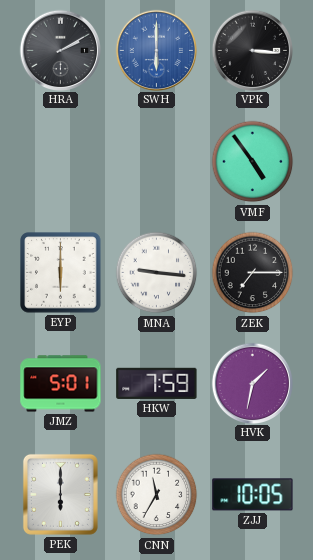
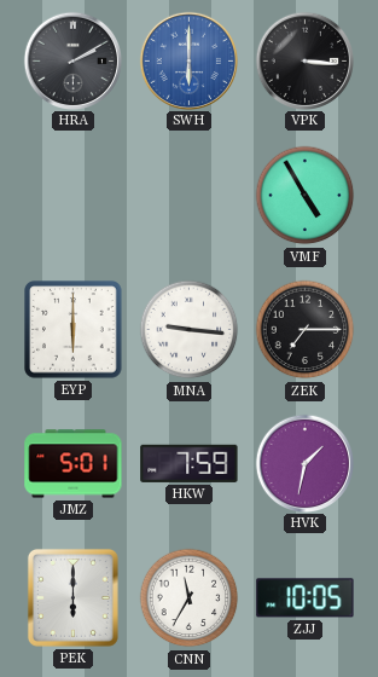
VMF: 4:54 -> 4:55
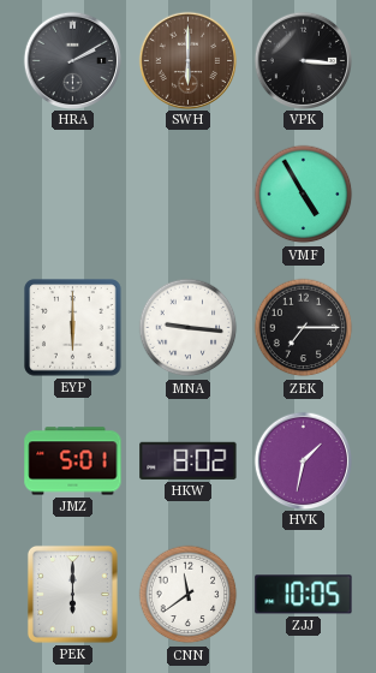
SWH dial: blue -> brown
HKW: 7:59 -> 8:02
CNN: 11:35 -> 11:39
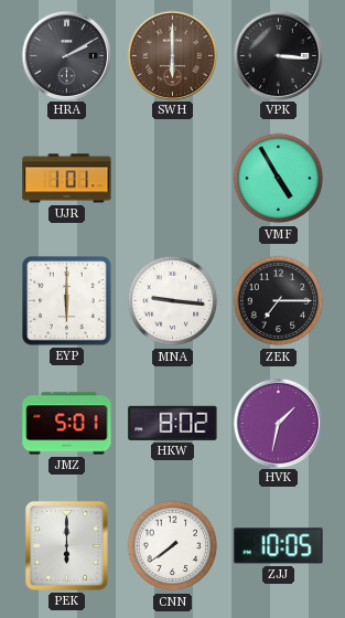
UJR: none -> 1:01
CNN: 11:39 -> 7:39
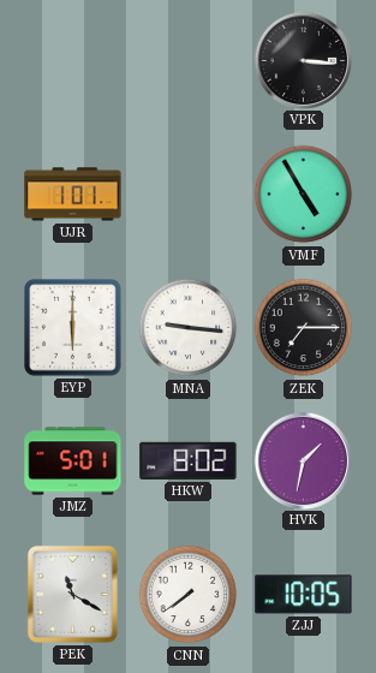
HRA: 2:10 -> none
SWH: 6:00 -> none
PEK: 6:00 -> 11:20
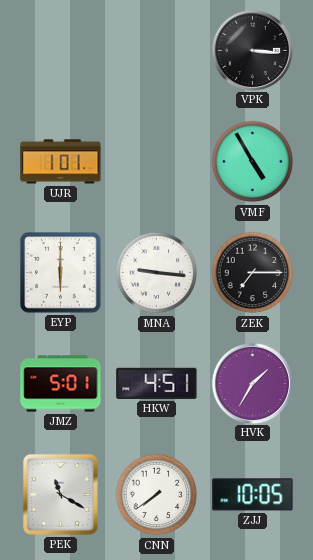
HKW: 8:02 -> 4:51
HVK: 1:32 -> 1:35
